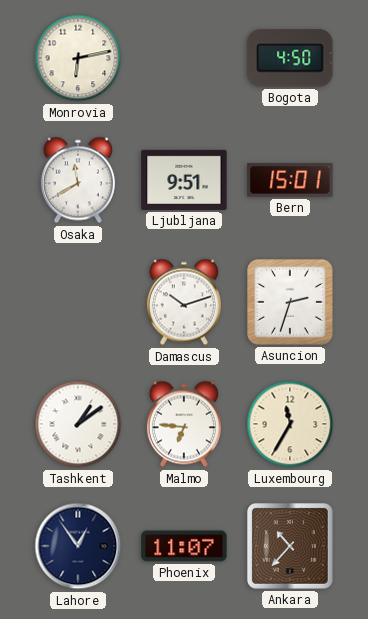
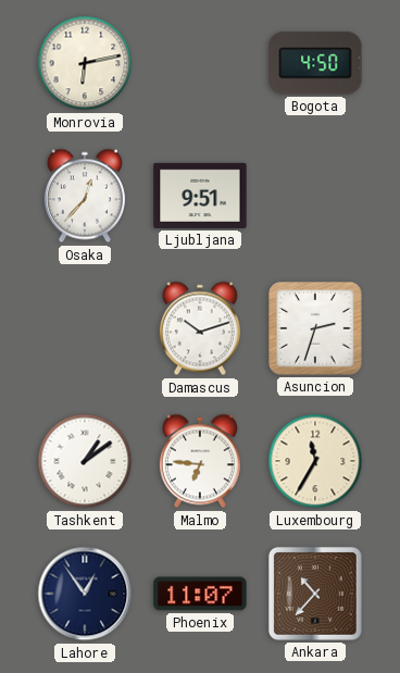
Osaka: 11:40 -> 12:37
Bern: 15:01 -> none
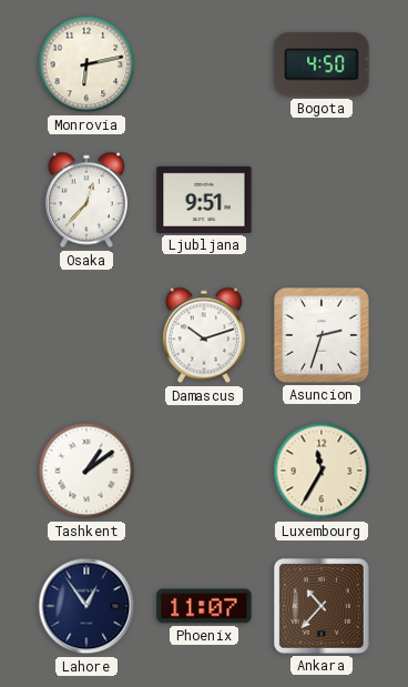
Malmo: 6:46 -> none
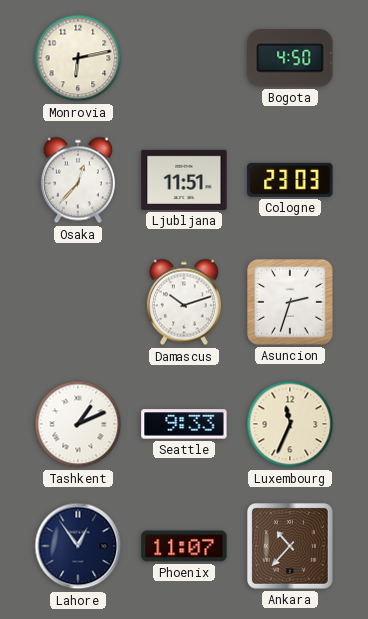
Ljubljana: 9:51 -> 11:51
Cologne: none -> 23:03
Tashkent: 1:09 -> 1:11
Seattle: none -> 9:33
Luxembourg: 11:35 -> 11:34
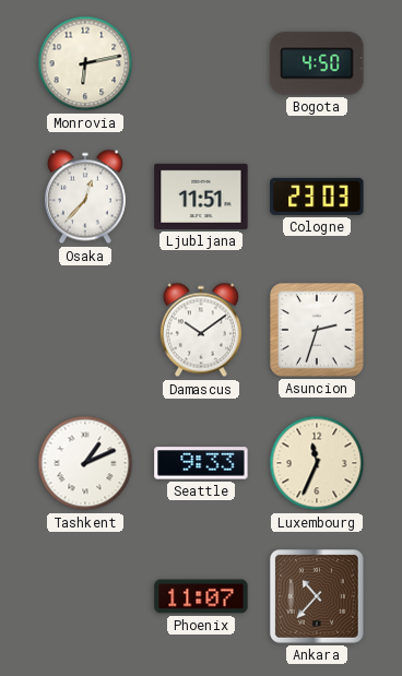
Damascus: 10:12 -> 10:09
Lahore: 12:54 -> none
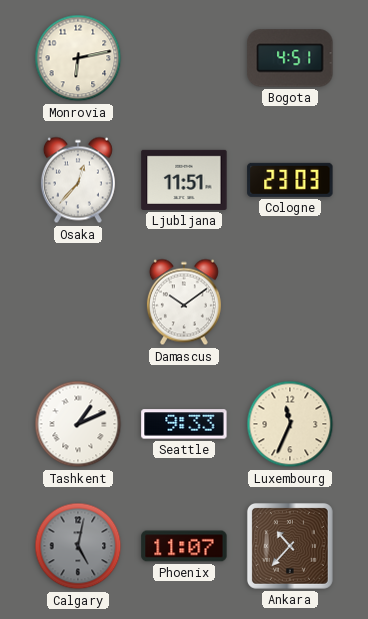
Bogota: 4:50 -> 4:51
Asuncion: 2:33 -> none
Calgary: none -> 5:02
